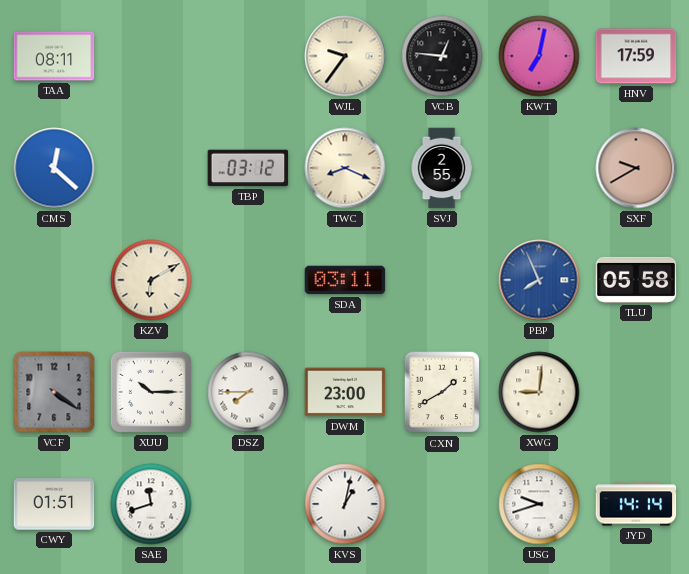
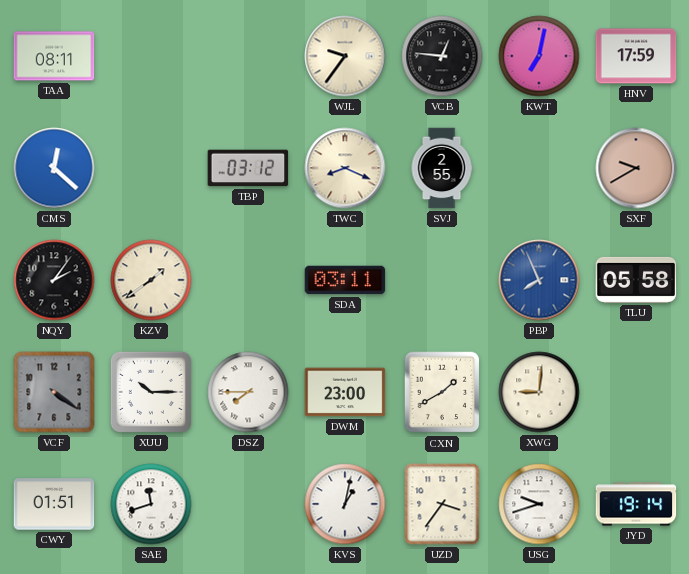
NQY: none -> 2:06
KZV: 6:10 -> 1:39
UZD: none -> 3:36
JYD: 14:14 -> 19:14
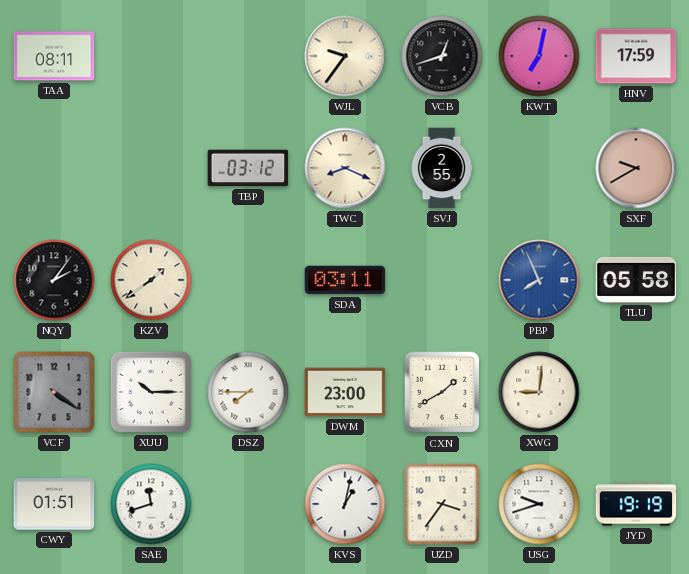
VCB: 12:46 -> 12:42
CMS: 12:22 -> none
JYD: 19:14 -> 19:19
